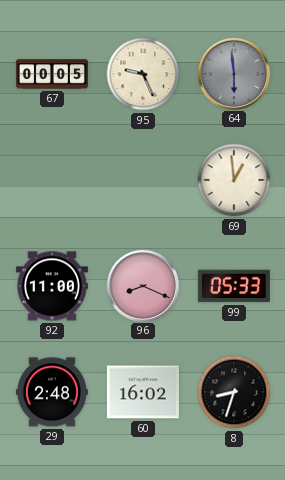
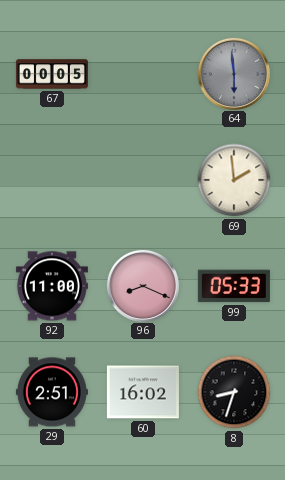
95: 9:26 -> none
69: 12:59 -> 1:59
29: 2:48 -> 2:51
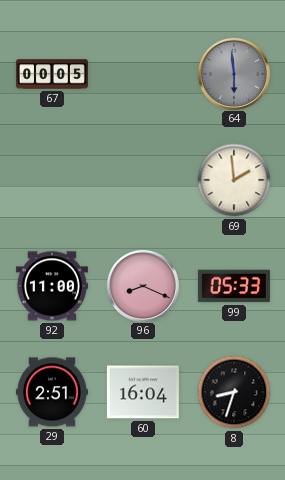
60: 16:02 -> 16:04
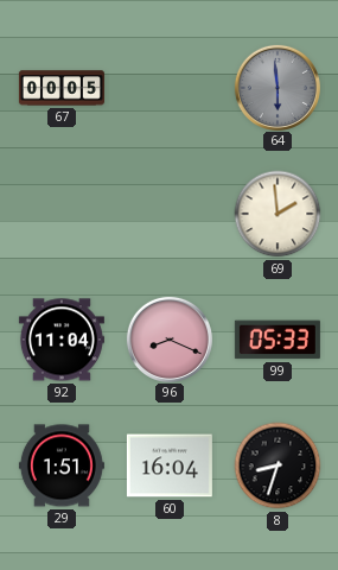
92: 11:00 -> 11:04
29: 2:51 -> 1:51
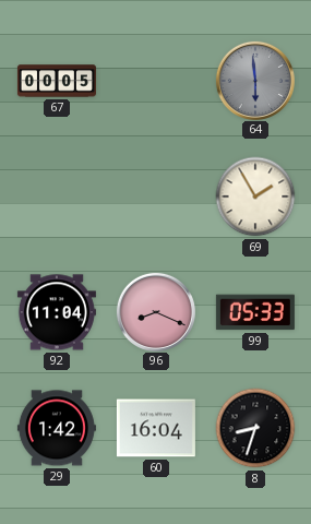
69: 1:59 -> 1:55
29: 1:51 -> 1:42
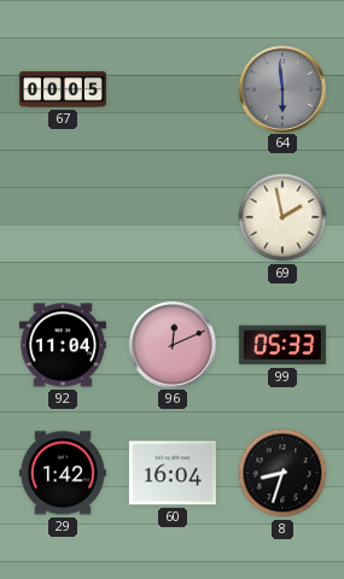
69: 1:55 -> 1:58
96: 8:19 -> 12:11
